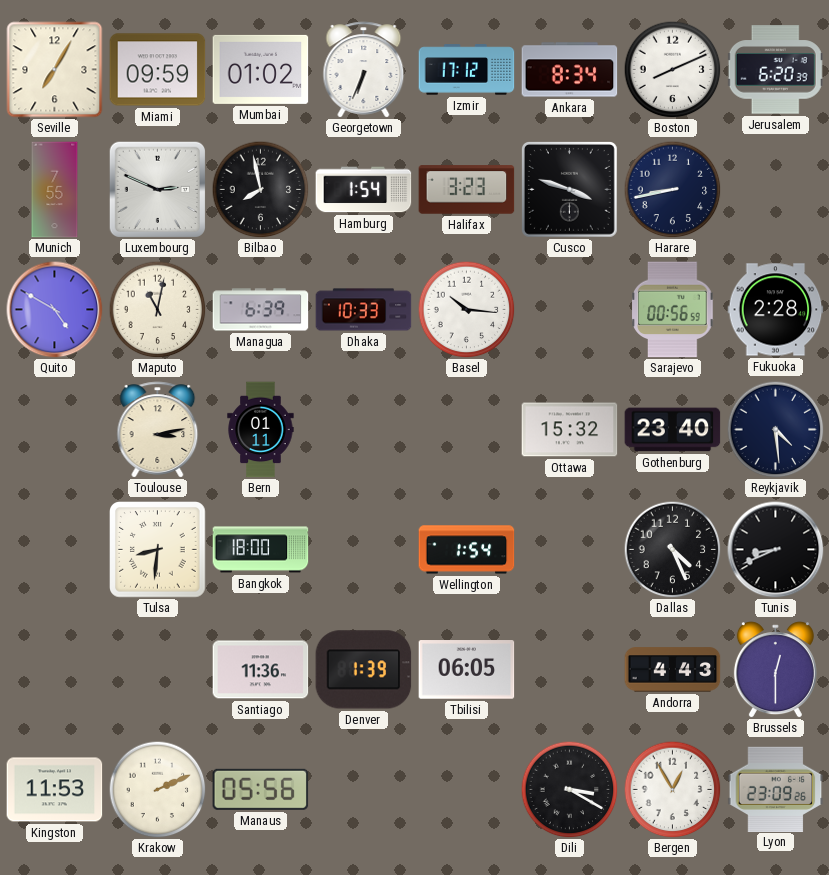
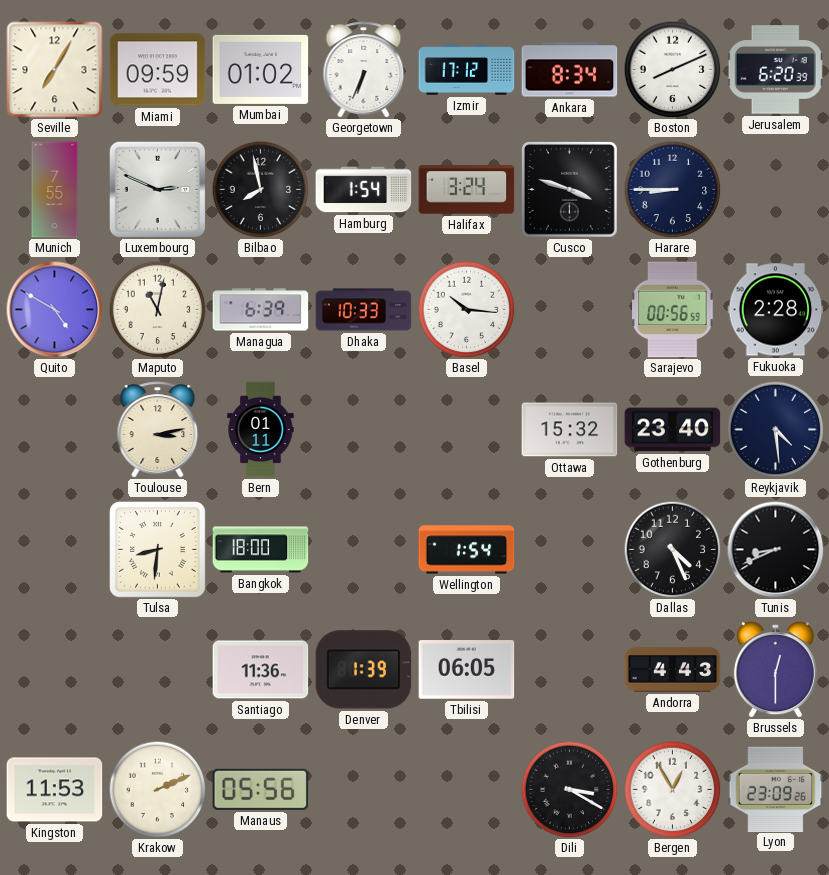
Halifax: 3:23 -> 3:24
Harare: 8:43 -> 8:45
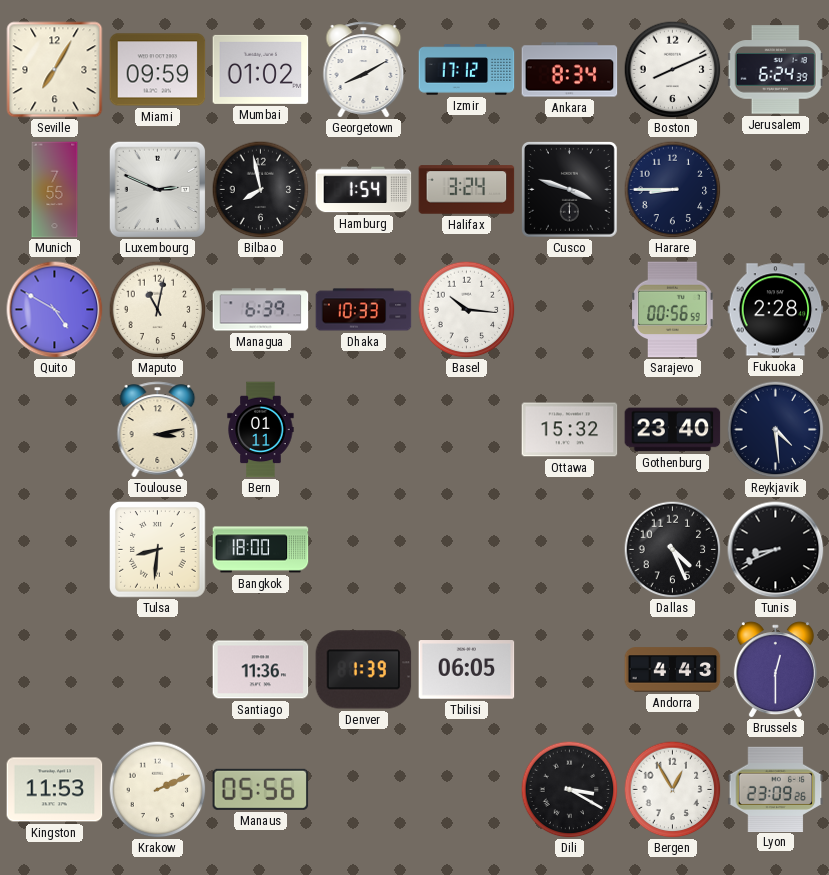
Georgetown: 6:34 -> 8:10
Jerusalem: 6:20 -> 6:24
Wellington: 1:54 -> none
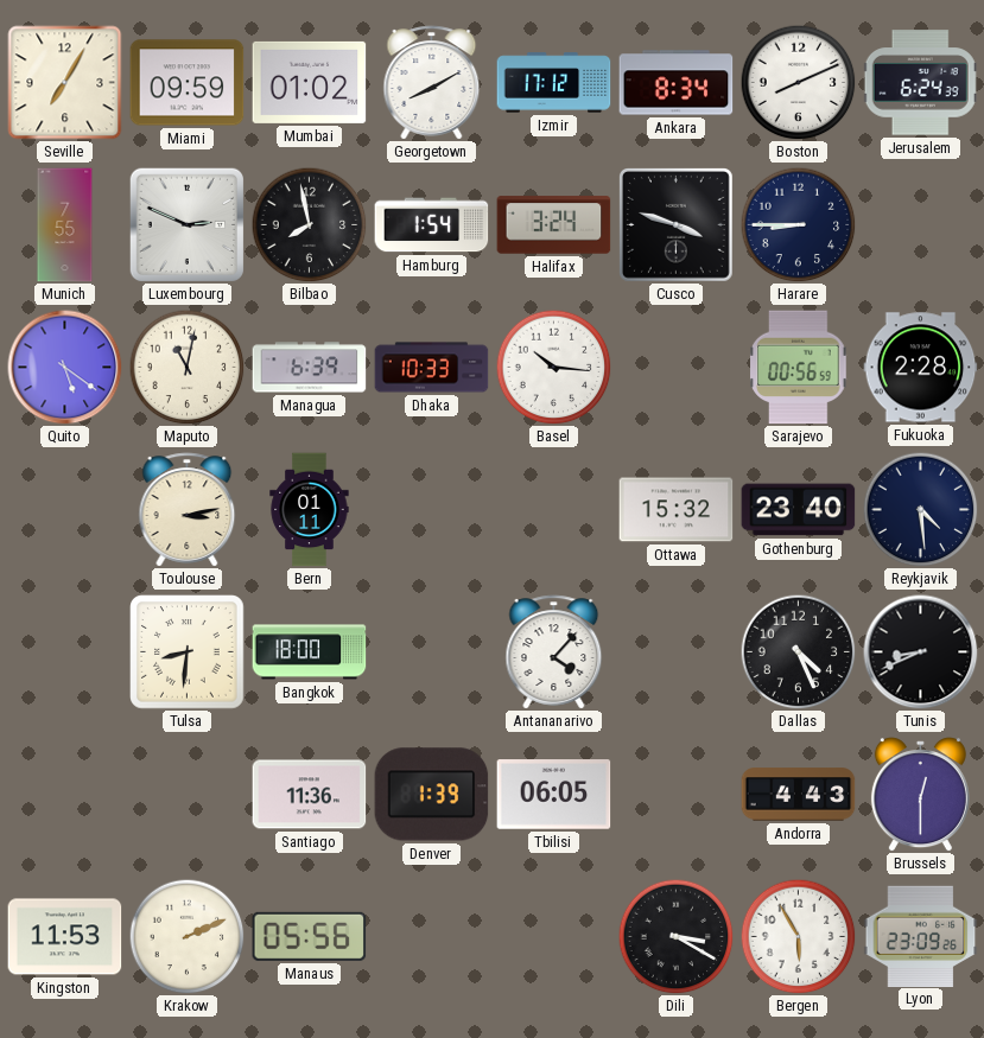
Quito: 4:50 -> 5:21
Antananarivo: none -> 4:07
Bergen: 12:55 -> 5:55
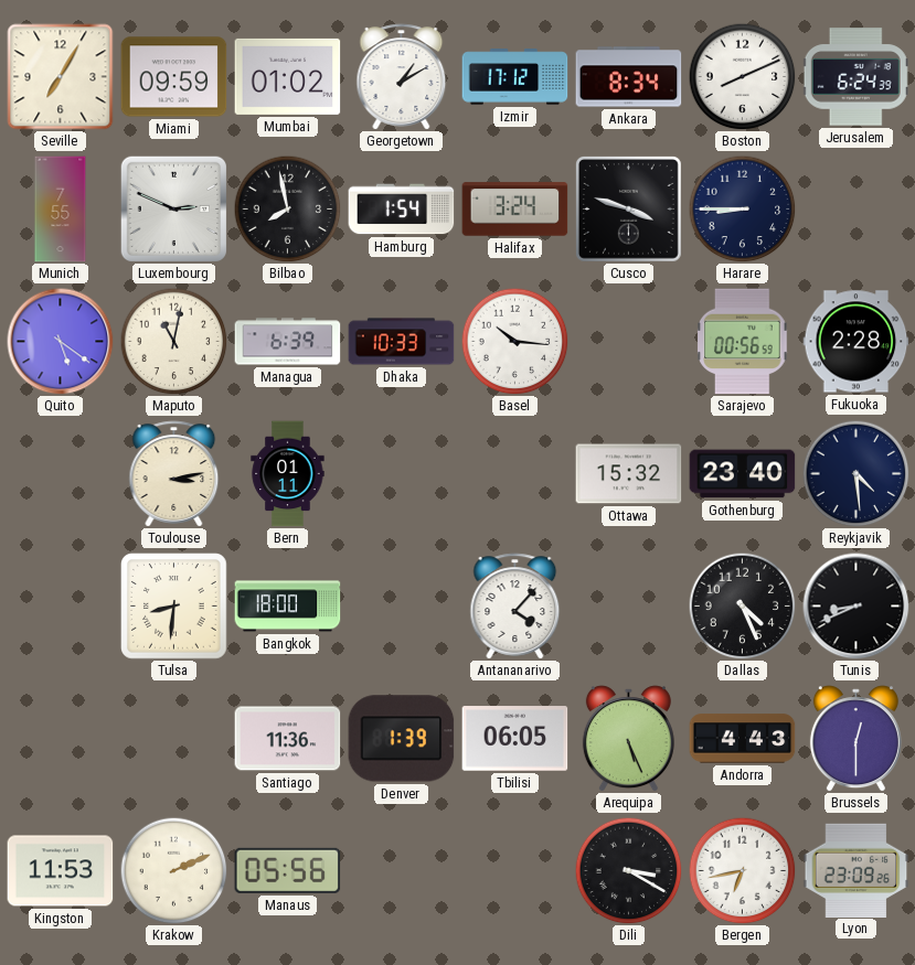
Georgetown: 8:10 -> 1:10
Arequipa: none -> 5:26
Bergen: 5:55 -> 6:43
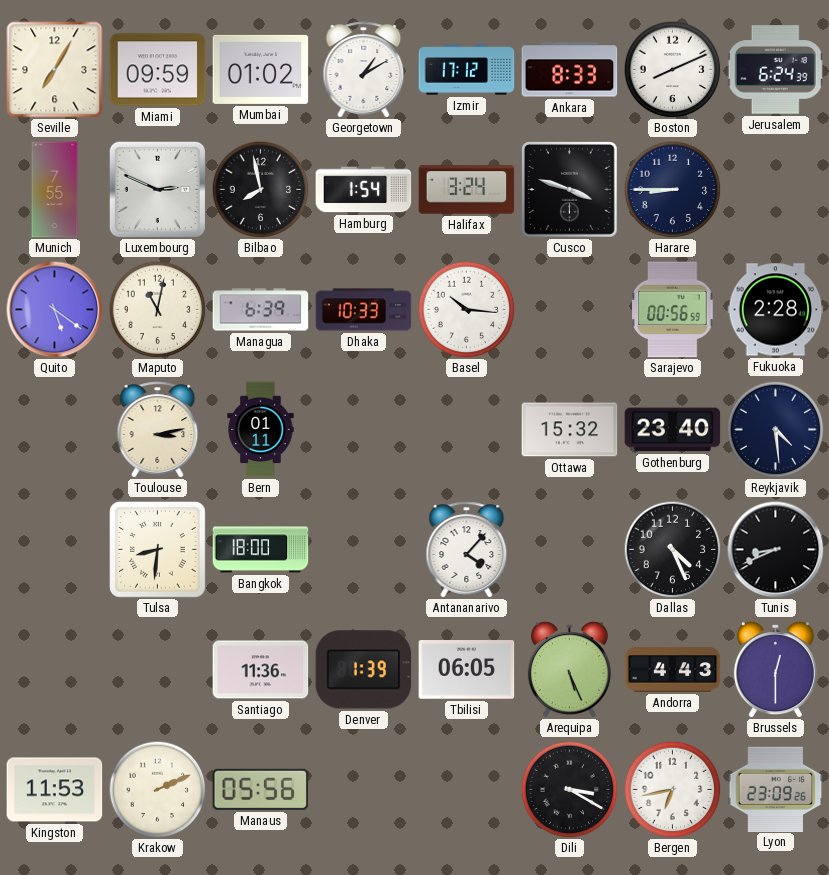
Ankara: 8:34 -> 8:33
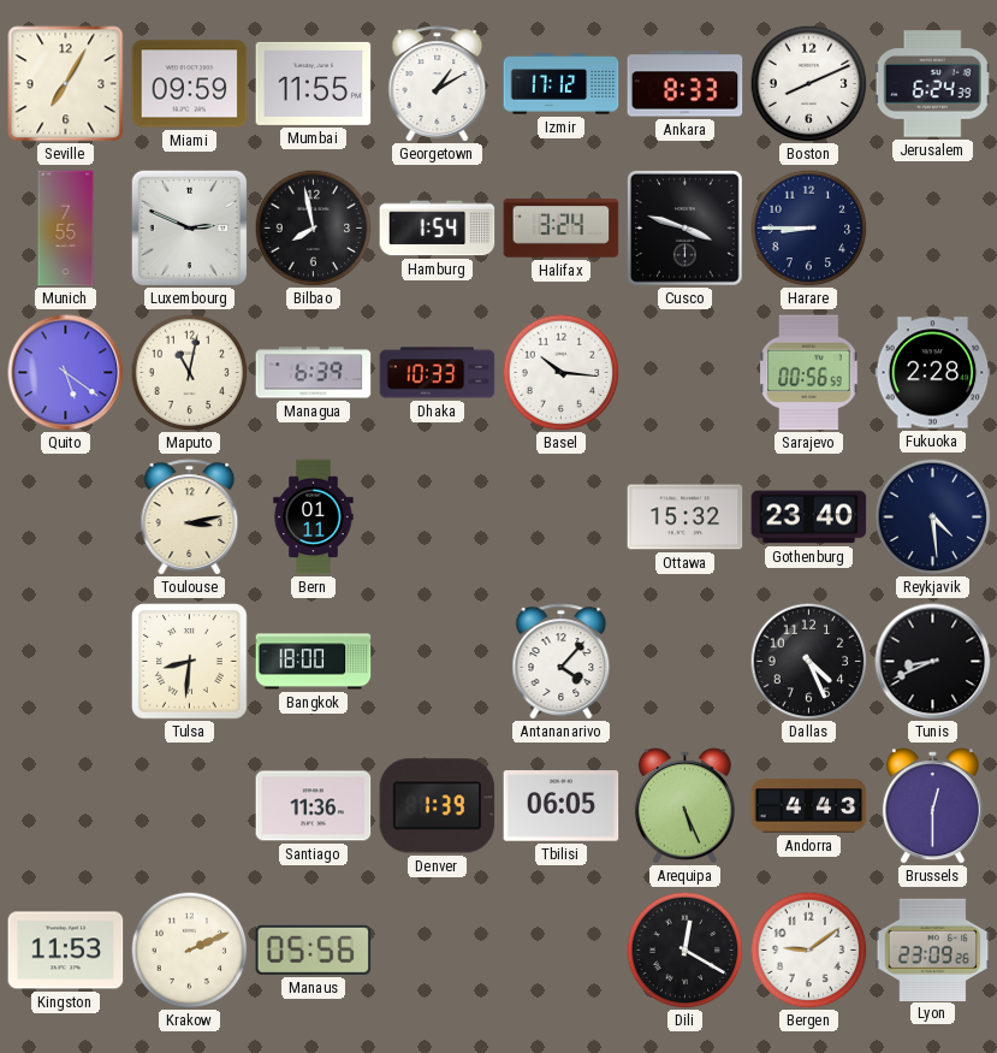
Mumbai: 01:02 -> 11:55
Dili: 3:20 -> 12:20
Bergen: 6:43 -> 9:09
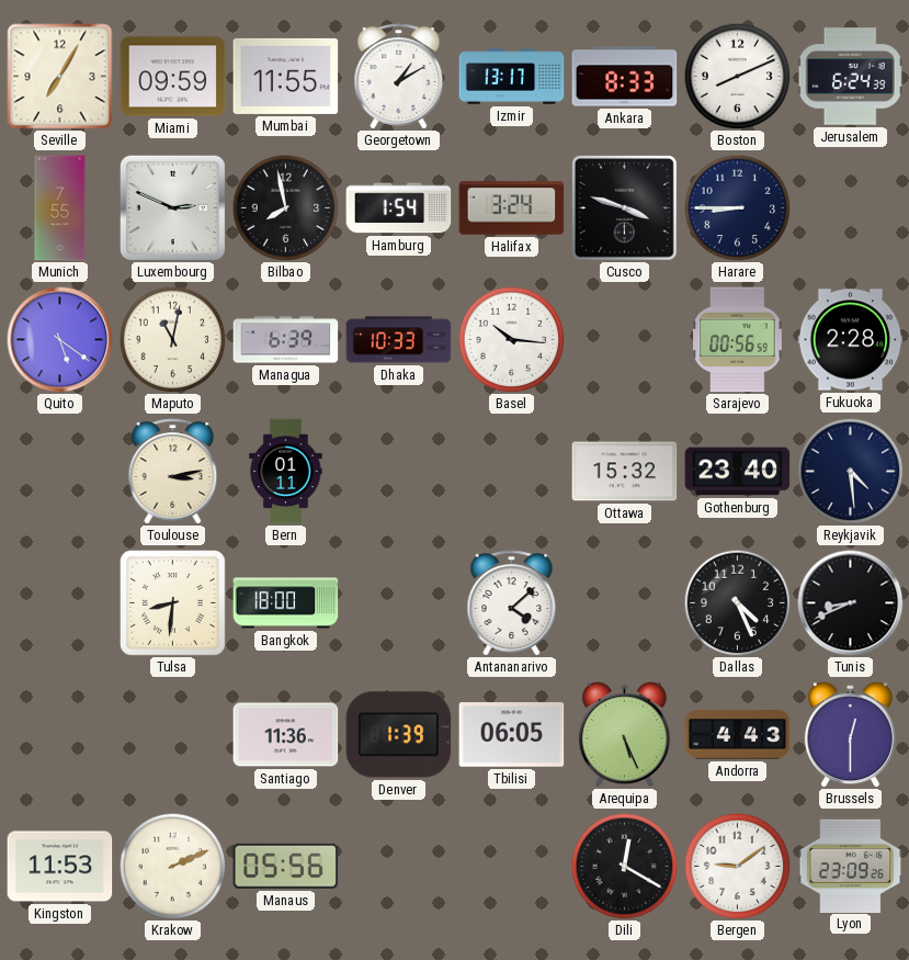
Izmir: 17:12 -> 13:17
Antananarivo: 4:07 -> 4:08
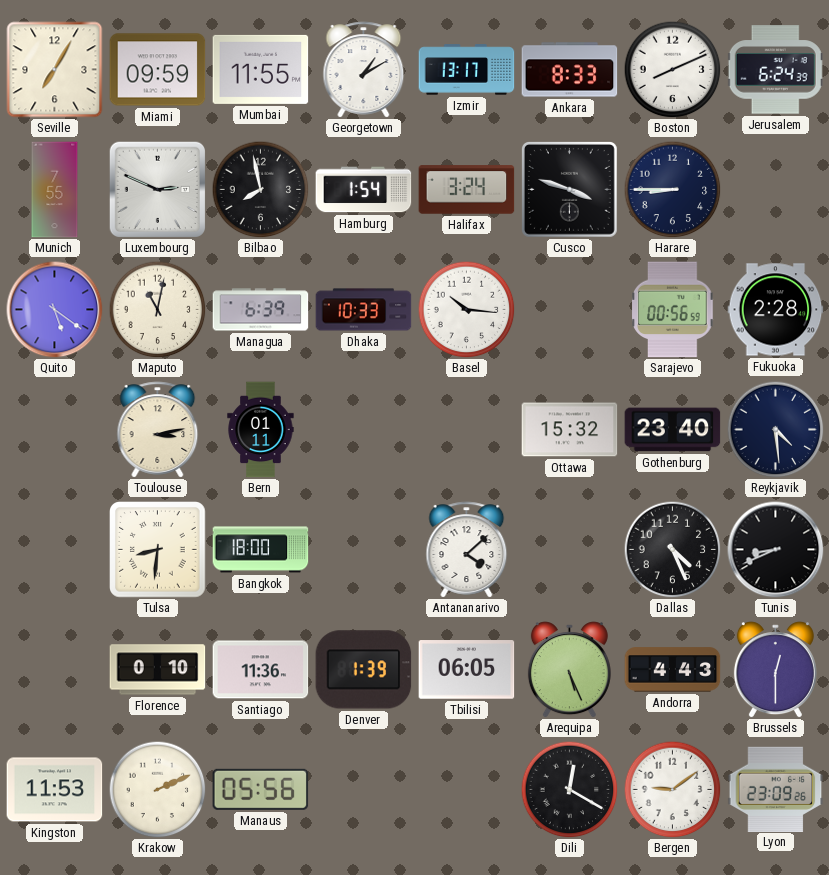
Florence: none -> 0:10
